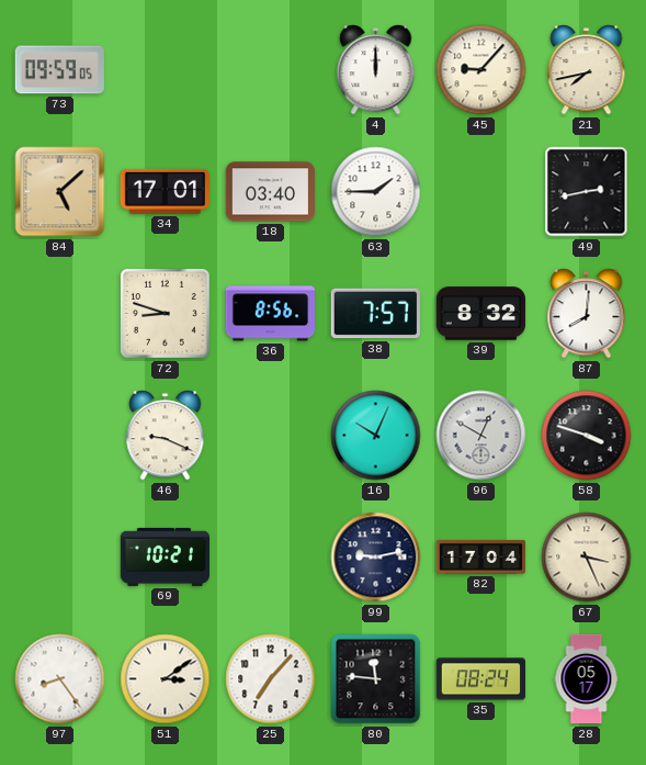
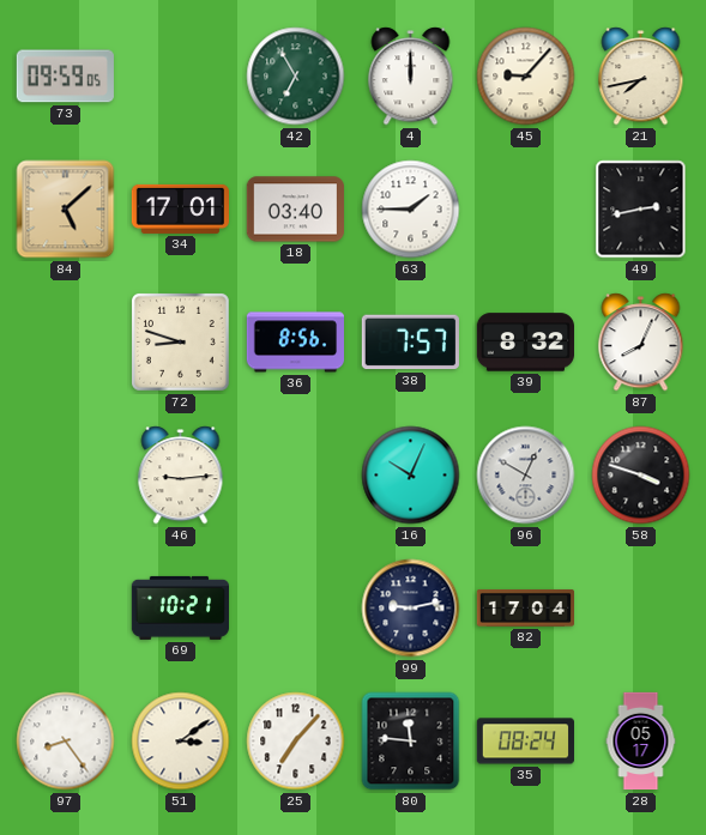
42: none -> 6:55
87: 8:01 -> 8:04
46: 9:19 -> 9:14
67: 3:26 -> none
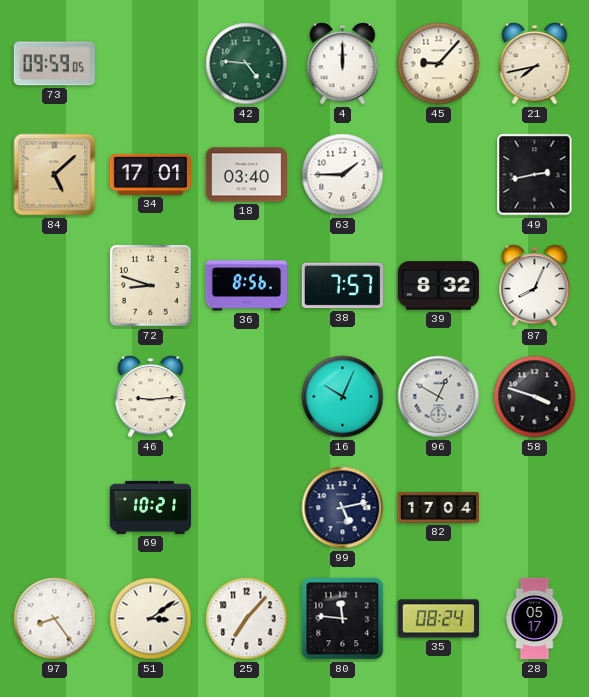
42: 6:55 -> 4:46
99: 9:13 -> 5:13
